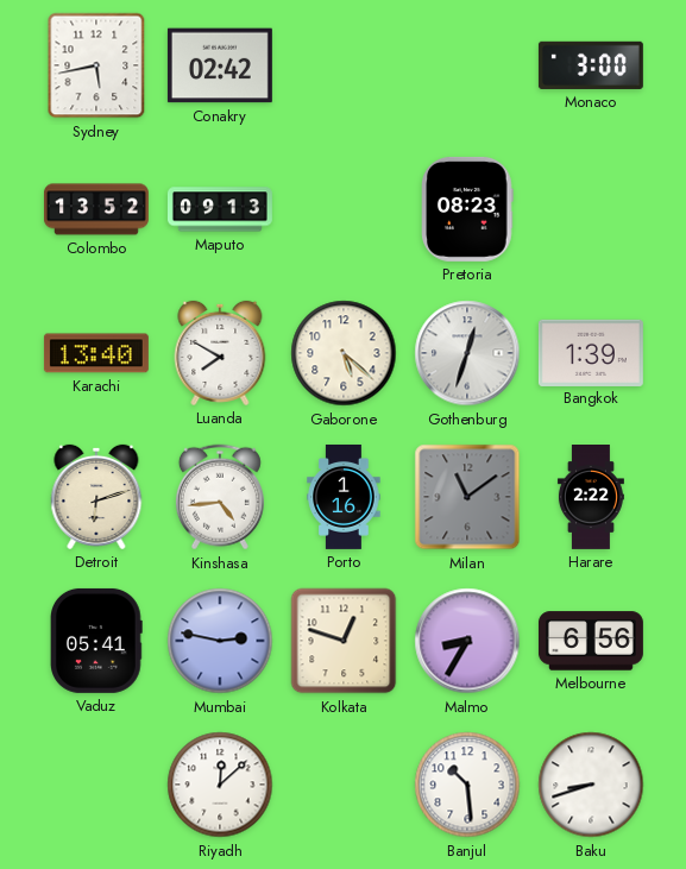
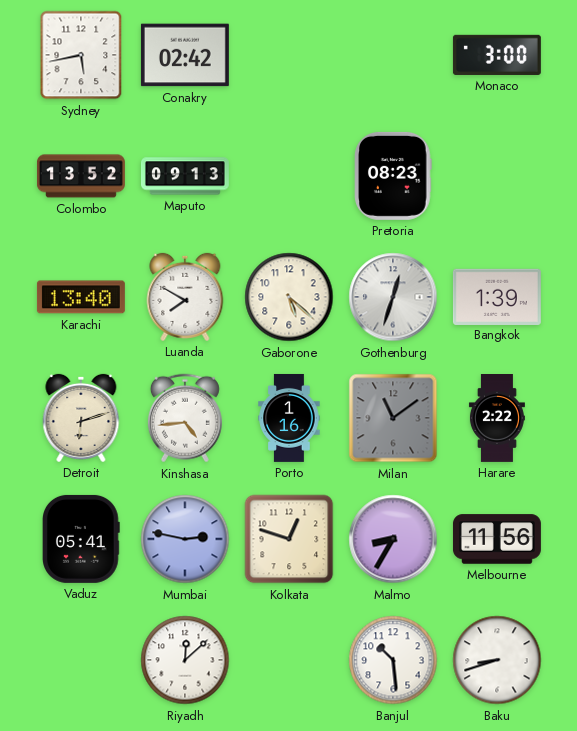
Melbourne: 6:56 -> 11:56
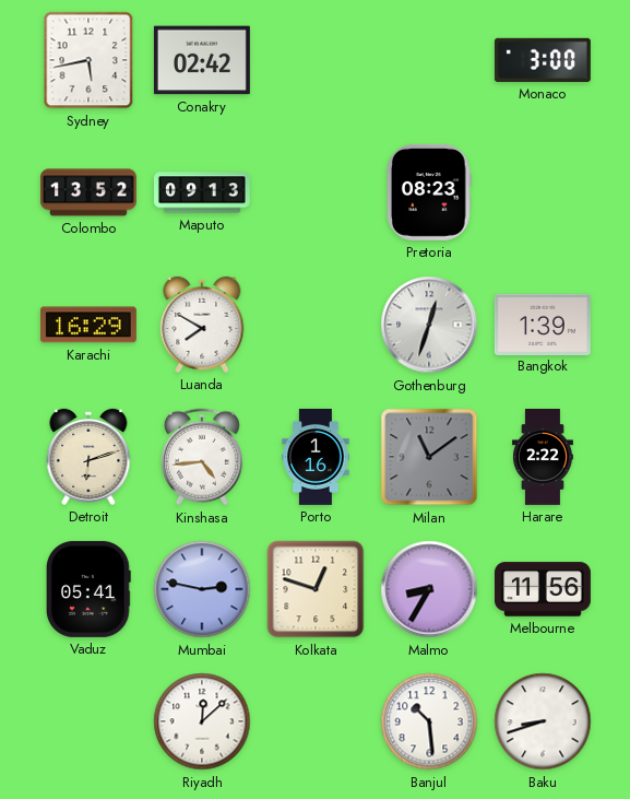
Karachi: 13:40 -> 16:29
Gaborone: 5:22 -> none
